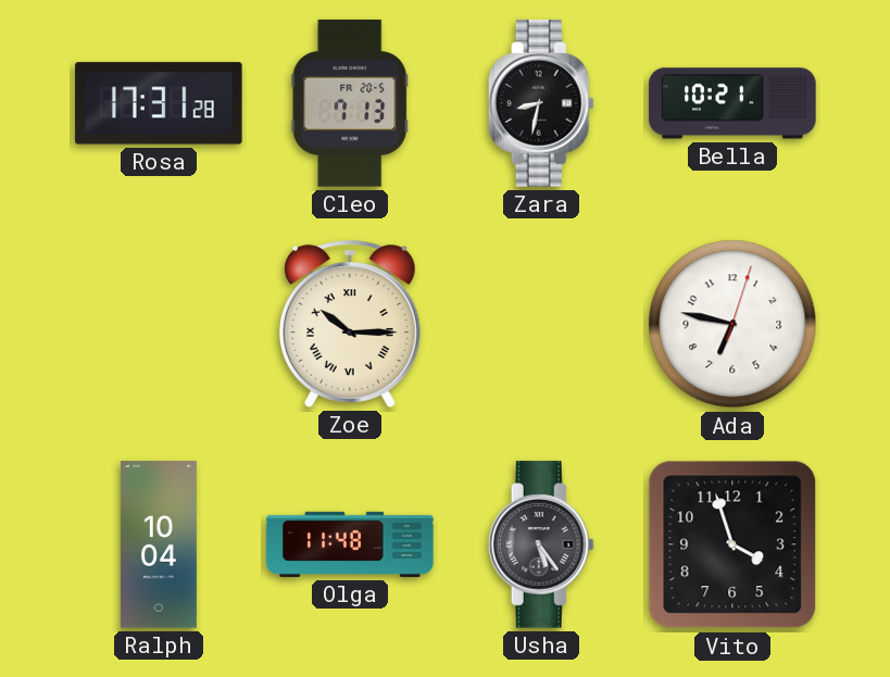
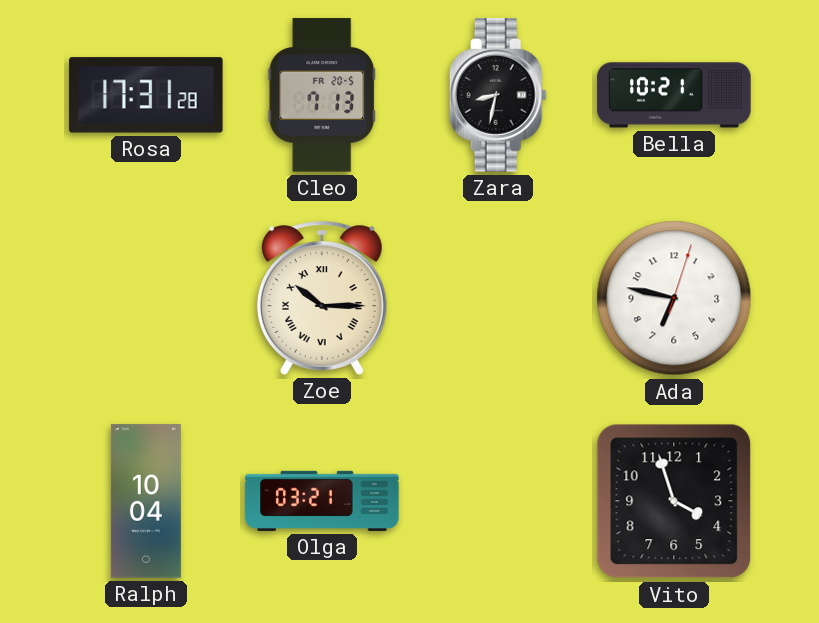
Olga: 11:48 -> 03:21
Usha: 5:24 -> none
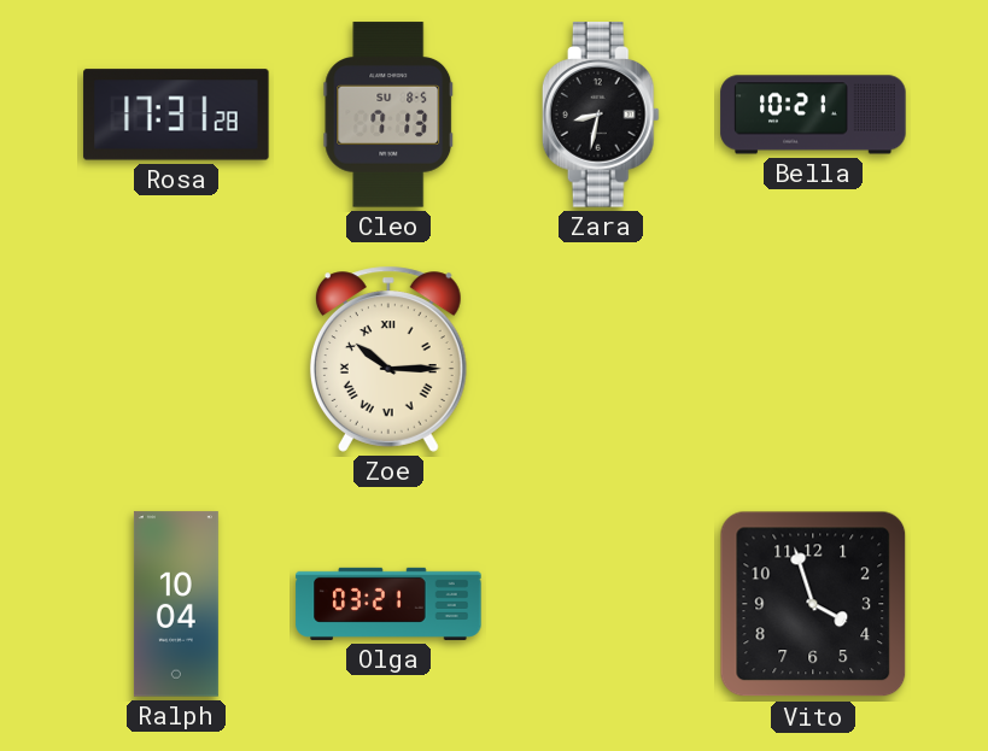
Cleo date: FR 20-5 -> SU 8-5
Ada: 6:47 -> none
